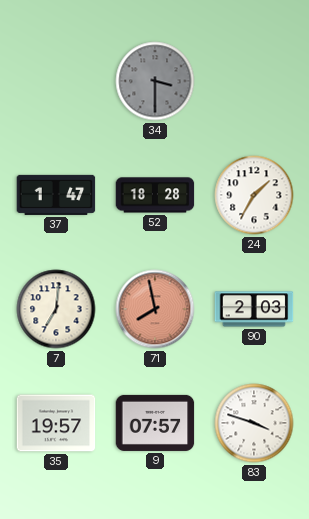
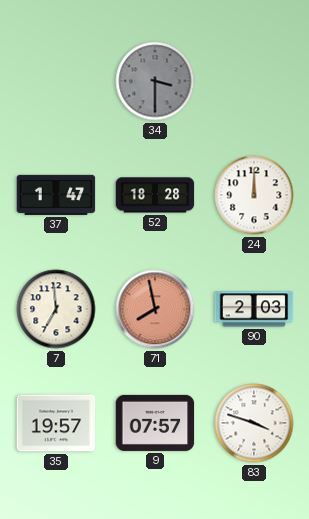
24: 1:35 -> 12:00
7: 7:01 -> 6:59
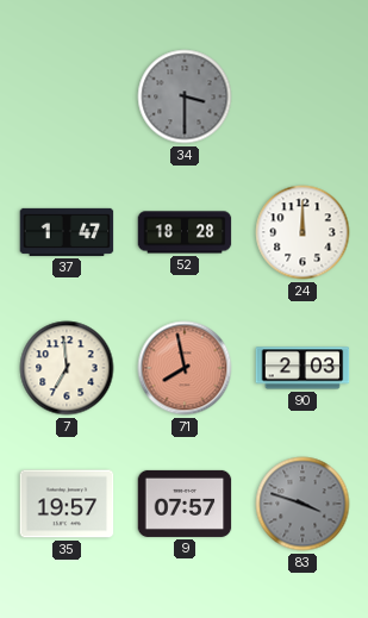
83 dial: white -> grey
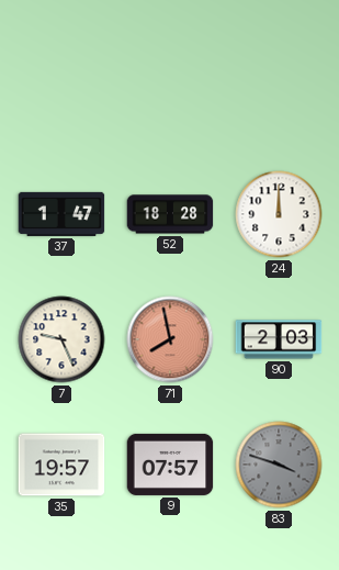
34: 3:30 -> none
7: 6:59 -> 9:26
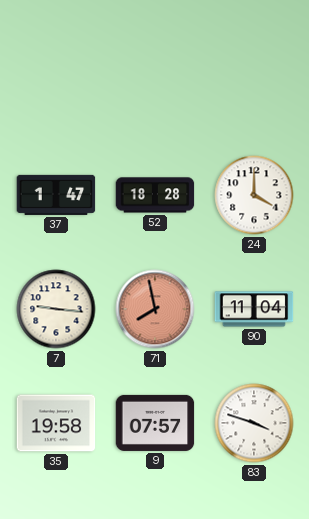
24: 12:00 -> 4:00
7: 9:26 -> 9:16
90: 2:03 -> 11:04
35: 19:57 -> 19:58
83 dial: grey -> white
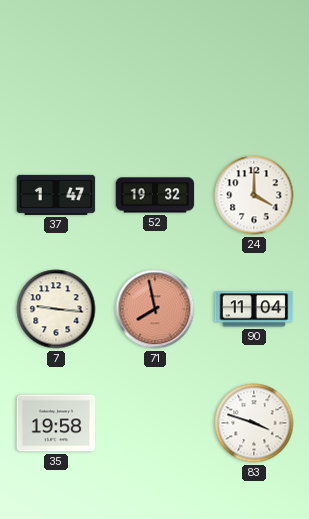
52: 18:28 -> 19:32
9: 07:57 -> none
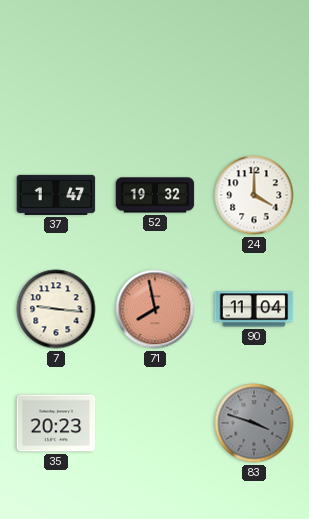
35: 19:58 -> 20:23
83 dial: white -> grey
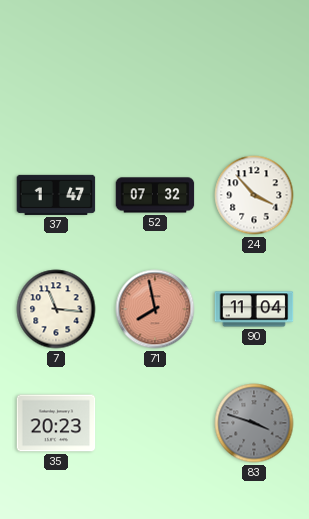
52: 19:32 -> 07:32
24: 4:00 -> 3:53
7: 9:16 -> 11:16
